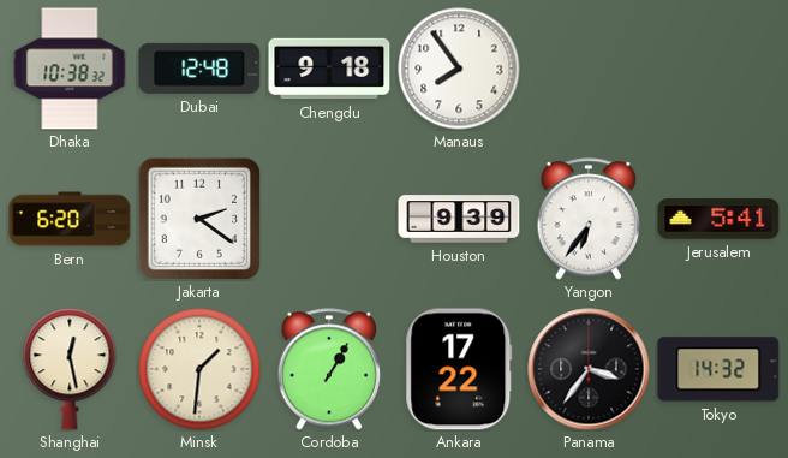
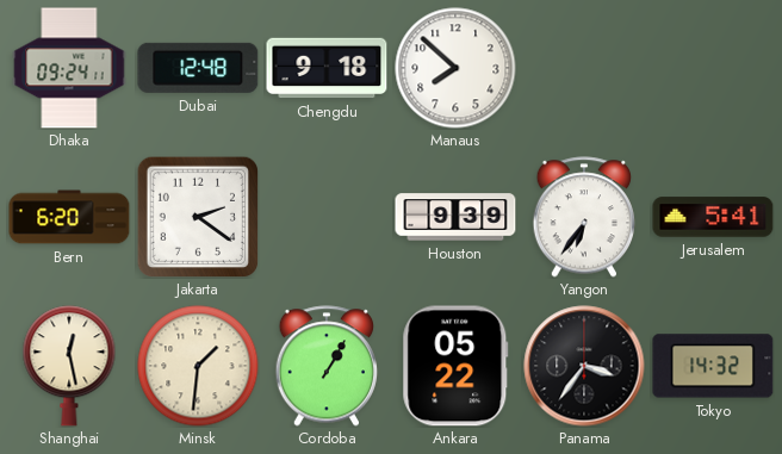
Dhaka: 10:38 -> 09:24
Manaus: 7:54 -> 7:52
Ankara: 17:22 -> 05:22
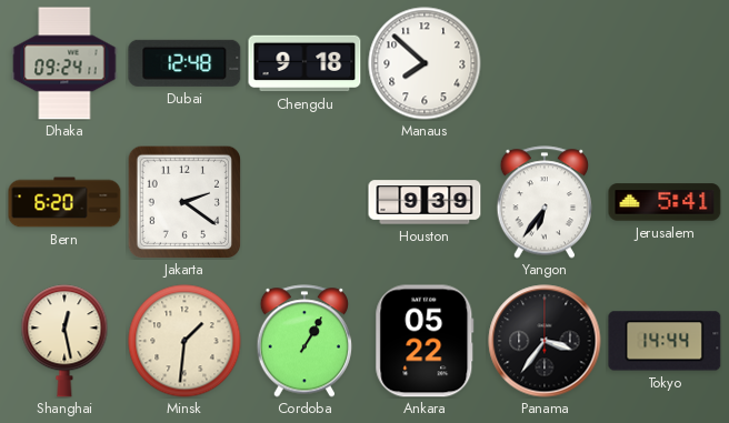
Tokyo: 14:32 -> 14:44
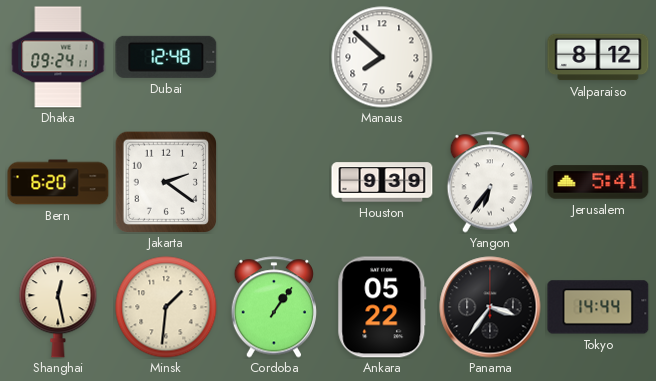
Chengdu: 9:18 -> none
Valparaiso: none -> 8:12
Cordoba: 1:05 -> 1:06
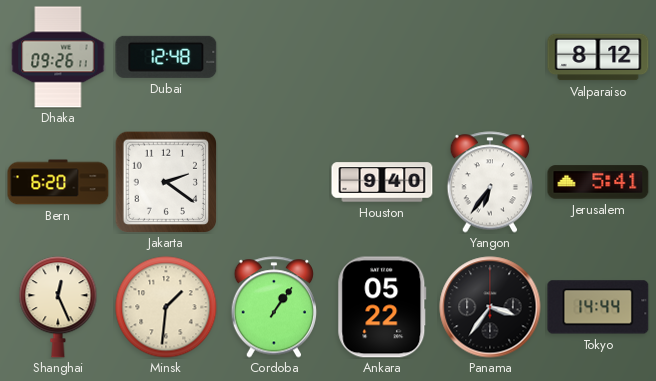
Dhaka: 09:24 -> 09:26
Manaus: 7:52 -> none
Houston: 9:39 -> 9:40
Shanghai: 12:28 -> 12:26
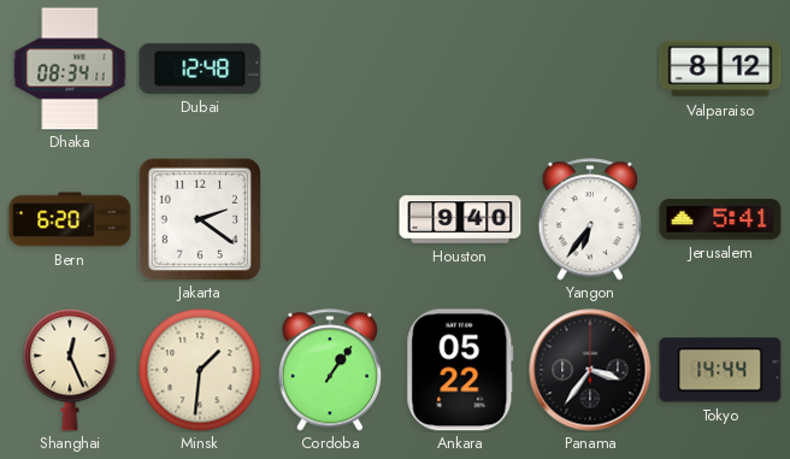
Dhaka: 09:26 -> 08:34
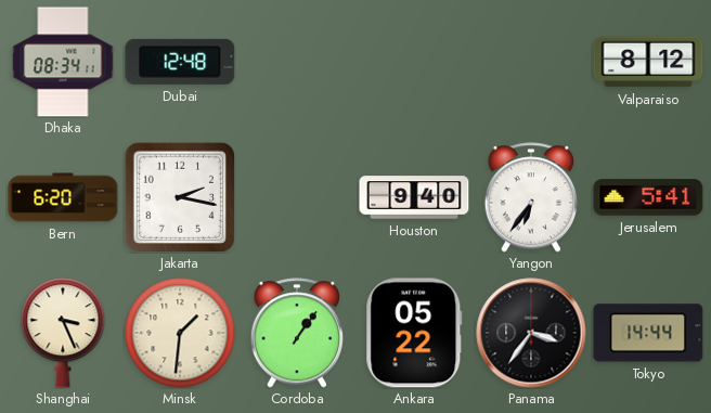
Jakarta: 2:21 -> 2:17
Shanghai: 12:26 -> 3:26
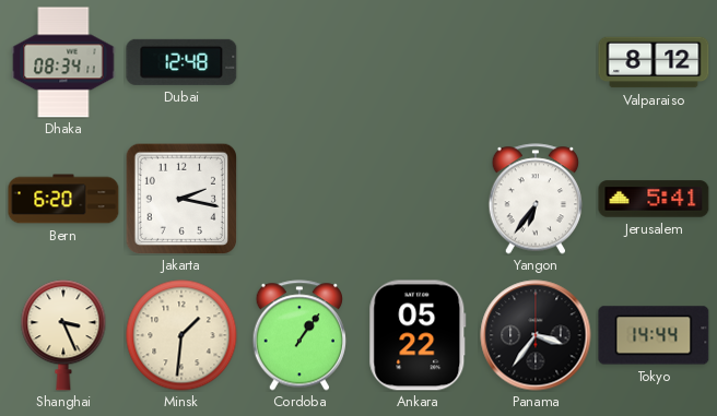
Houston: 9:40 -> none
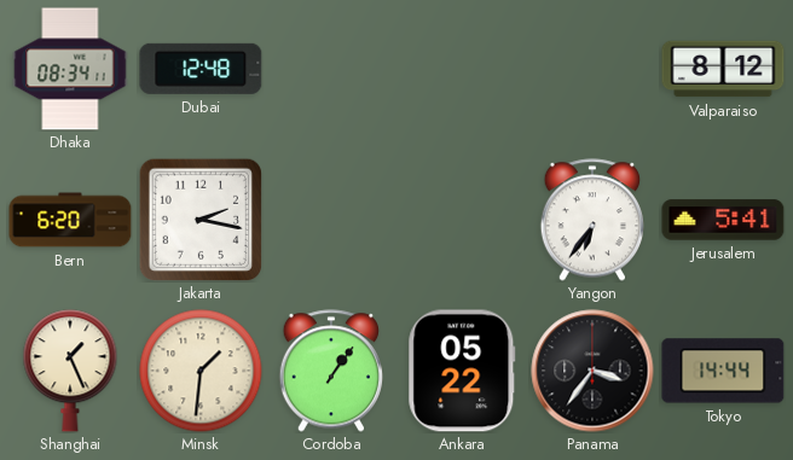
Shanghai: 3:26 -> 1:26
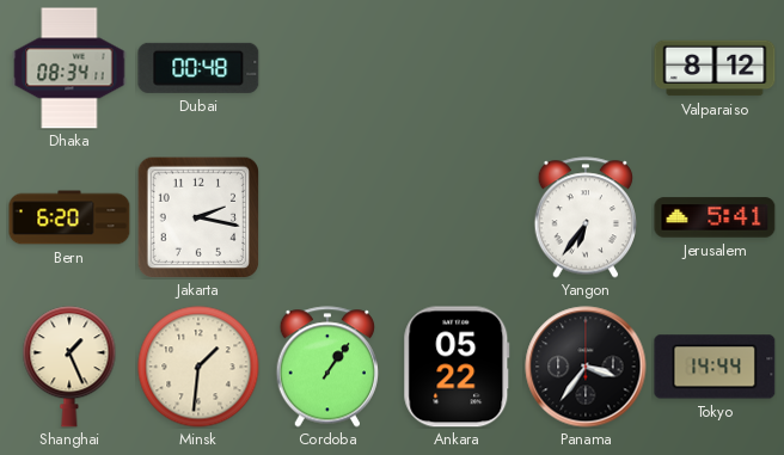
Dubai: 12:48 -> 00:48
